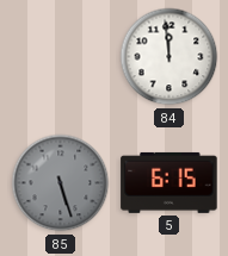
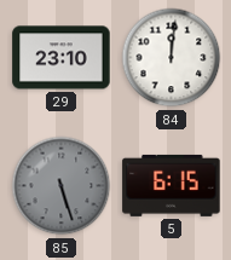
29: none -> 23:10
84: 11:59 -> 12:01
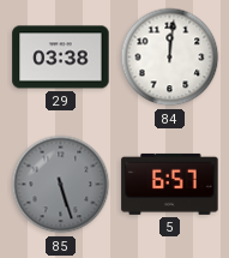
29: 23:10 -> 03:38
5: 6:15 -> 6:57
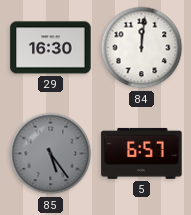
29: 03:38 -> 16:30
85: 5:27 -> 5:24
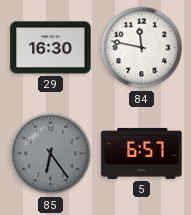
84: 12:01 -> 11:47
85: 5:24 -> 6:24
